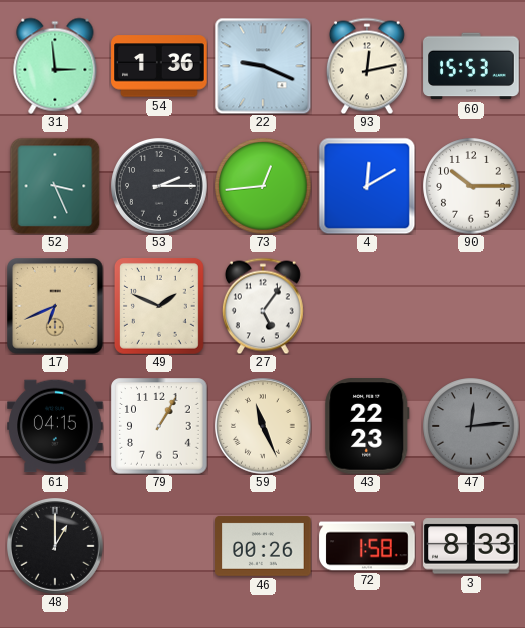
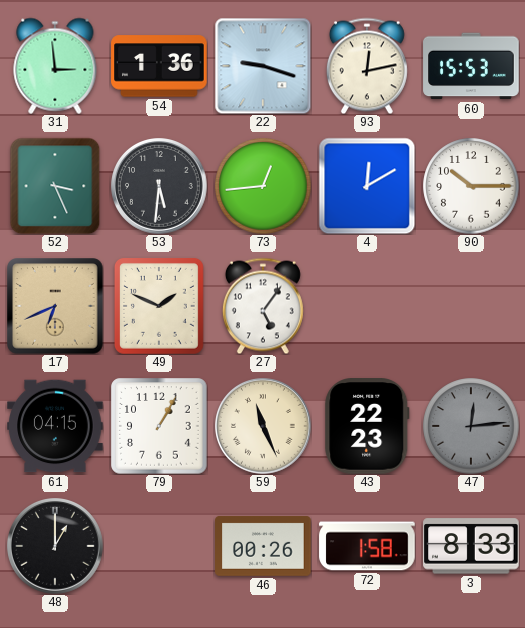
22: 9:19 -> 9:18
53: 2:15 -> 5:31
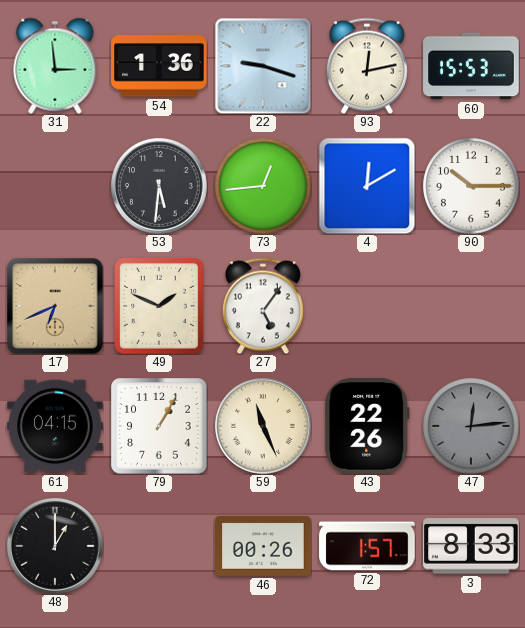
52: 3:26 -> none
43: 22:23 -> 22:26
72: 1:58 -> 1:57
